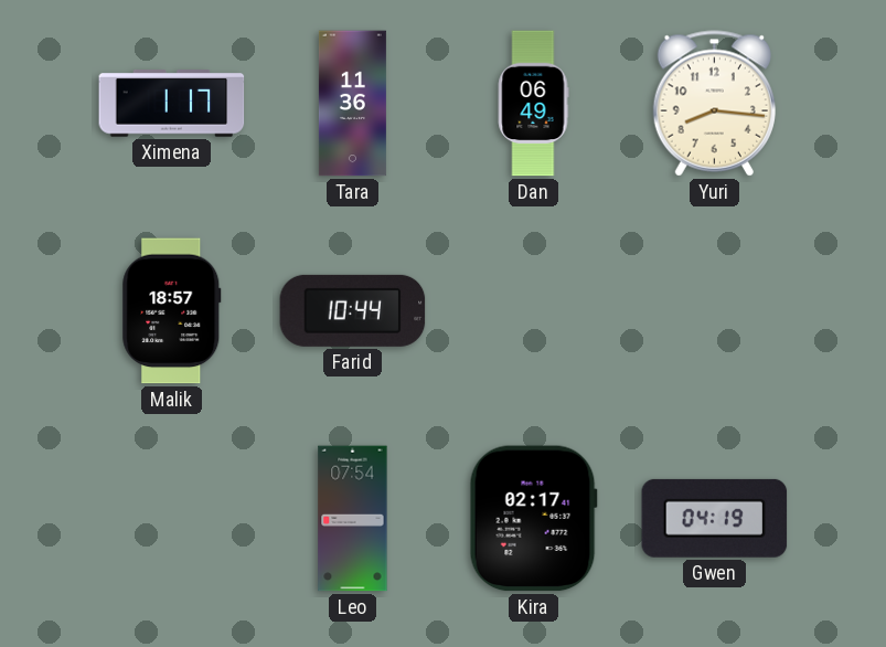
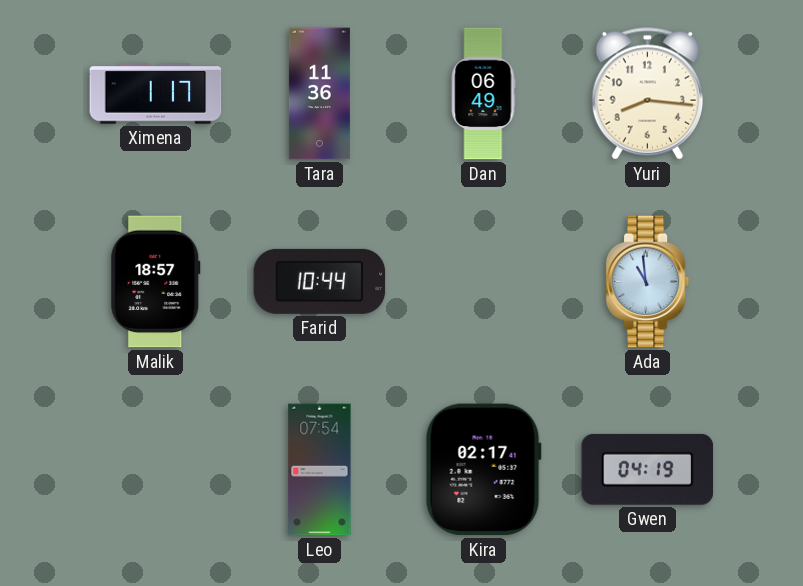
Ada: none -> 10:59
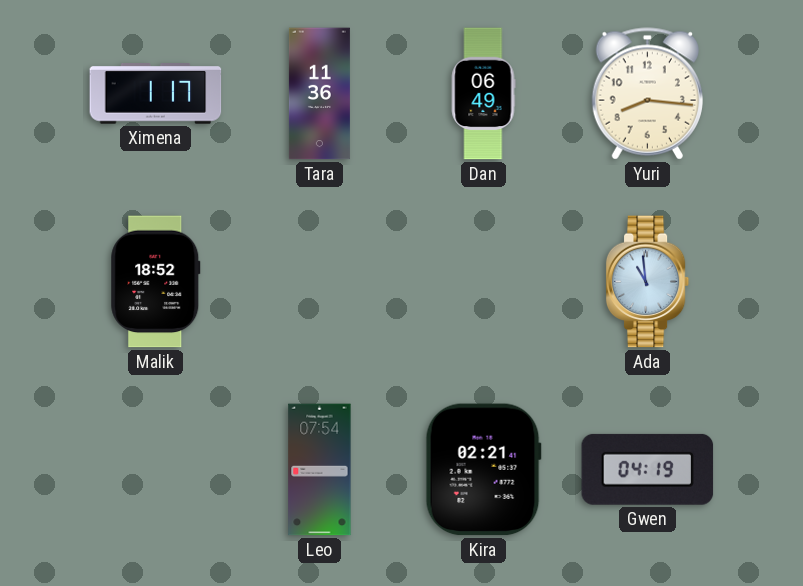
Malik: 18:57 -> 18:52
Farid: 10:44 -> none
Kira: 02:17 -> 02:21
